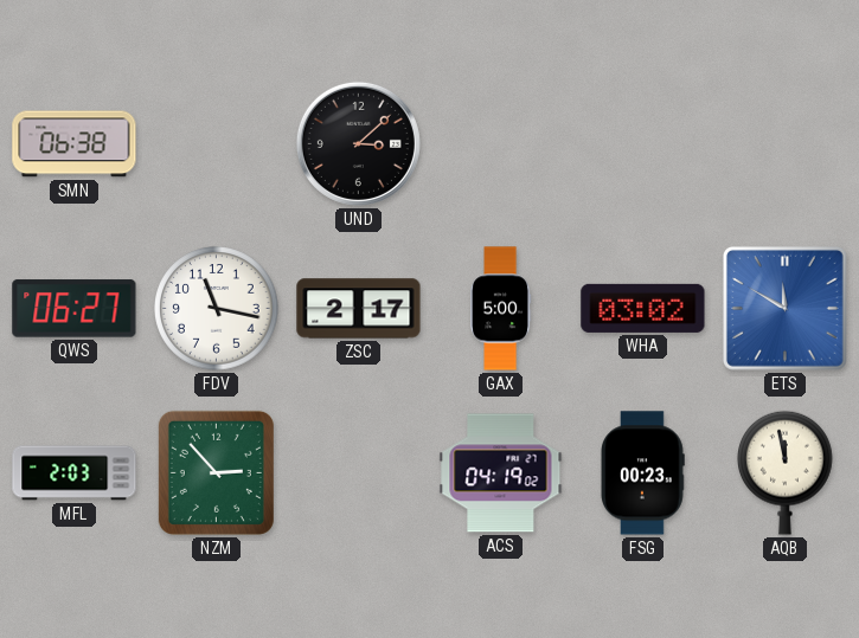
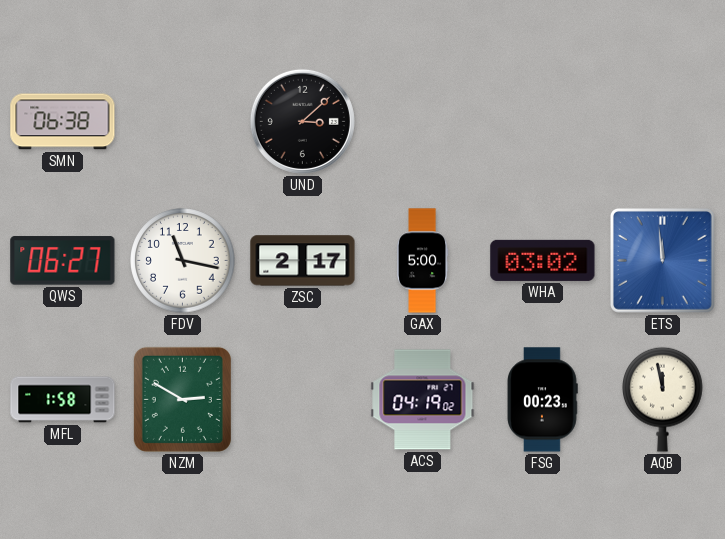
ETS: 11:50 -> 11:59
MFL: 2:03 -> 1:58
NZM: 2:53 -> 2:50
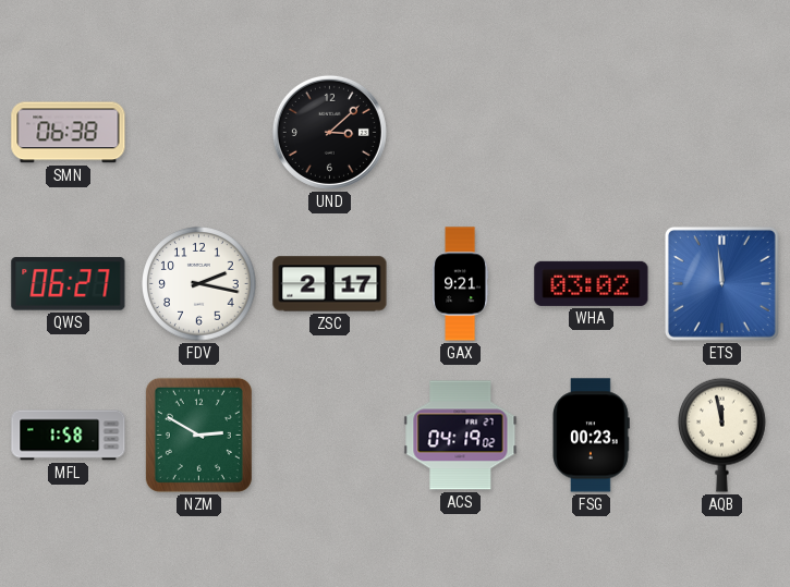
FDV: 11:17 -> 2:17
GAX: 5:00 -> 9:21
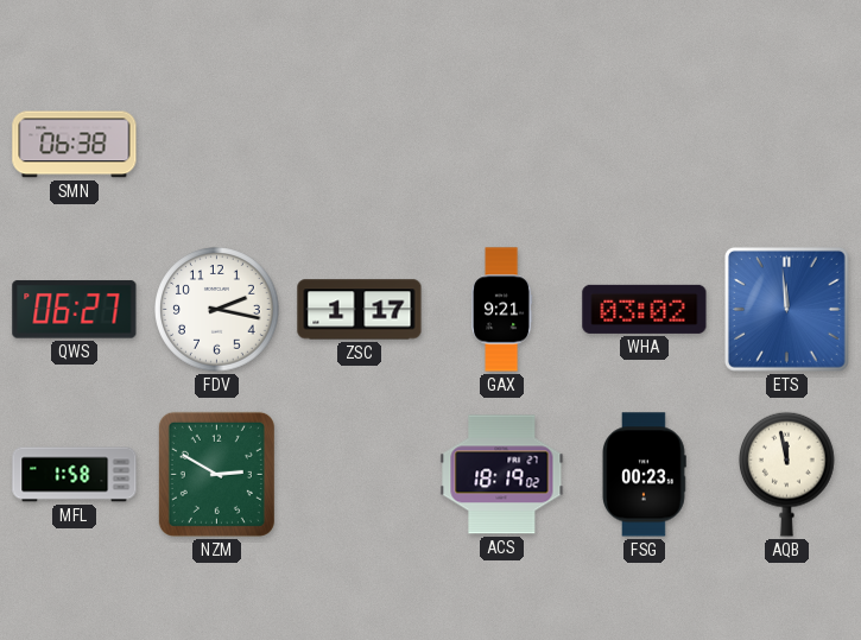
UND: 3:08 -> none
ZSC: 2:17 -> 1:17
ACS: 04:19 -> 18:19
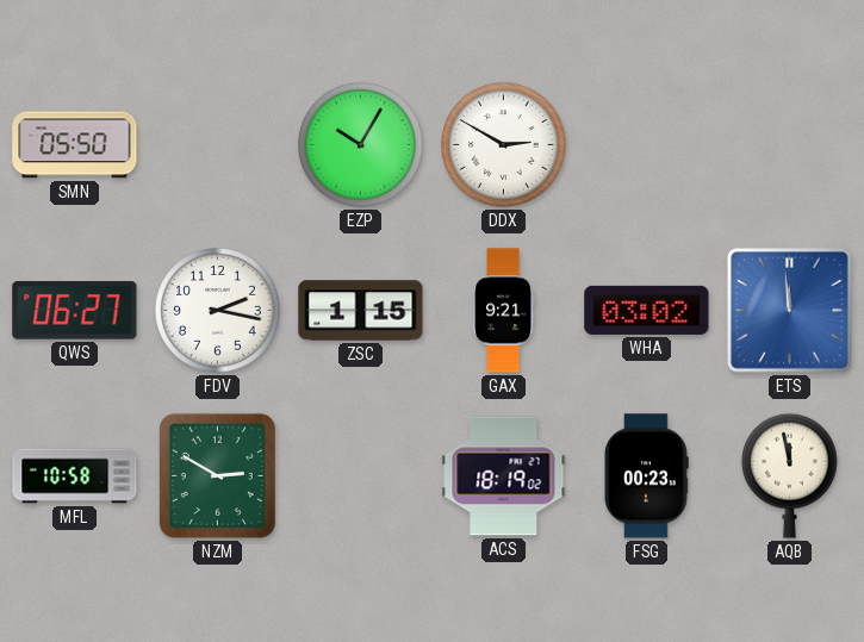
SMN: 06:38 -> 05:50
EZP: none -> 10:05
DDX: none -> 2:50
ZSC: 1:17 -> 1:15
MFL: 1:58 -> 10:58
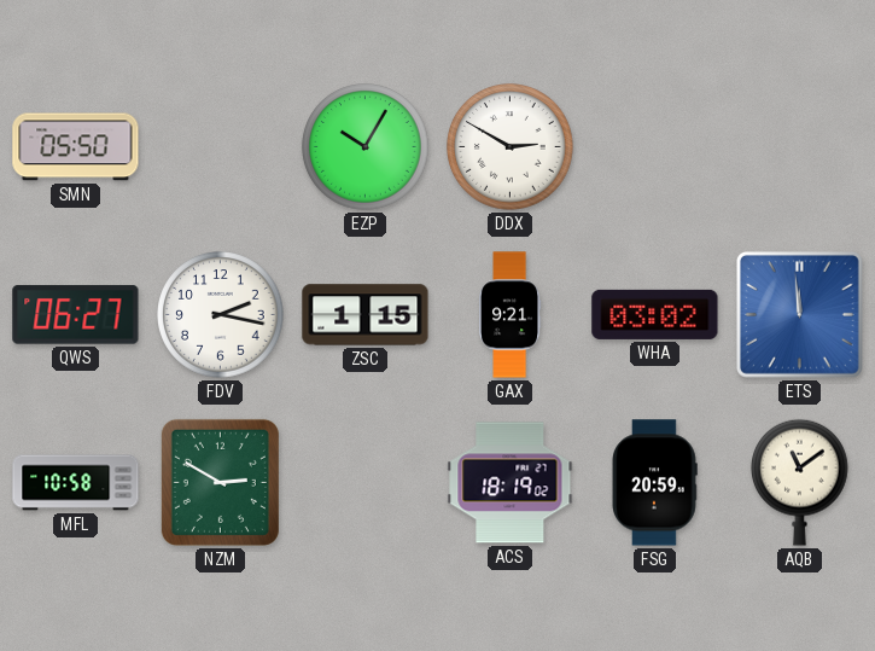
FSG: 00:23 -> 20:59
AQB: 11:58 -> 11:09
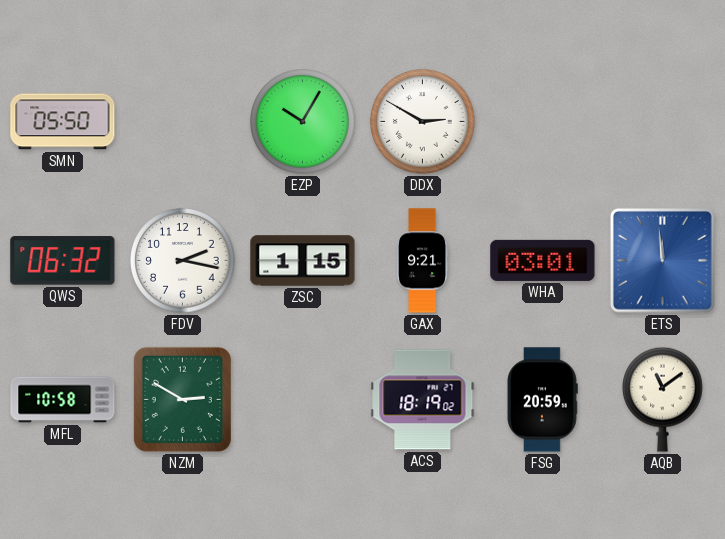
QWS: 06:27 -> 06:32
WHA: 03:02 -> 03:01
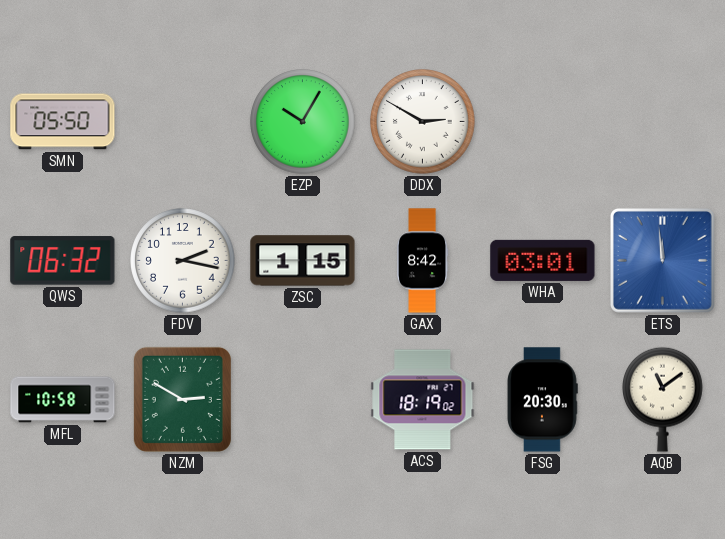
GAX: 9:21 -> 8:42
FSG: 20:59 -> 20:30
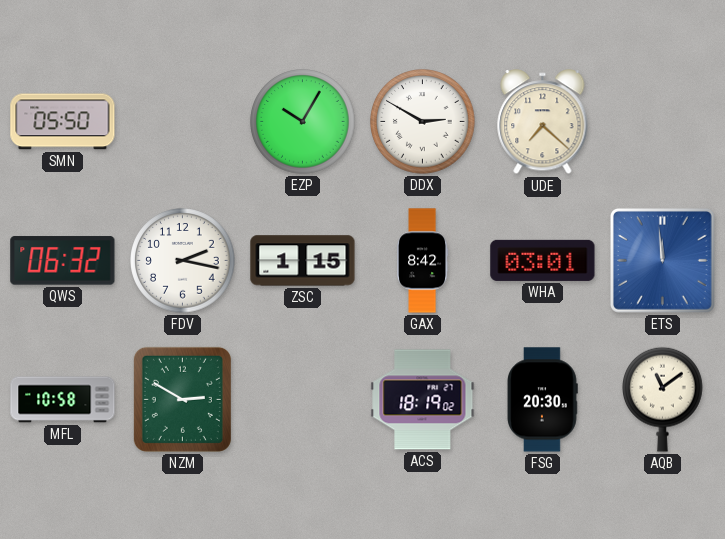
UDE: none -> 7:22
